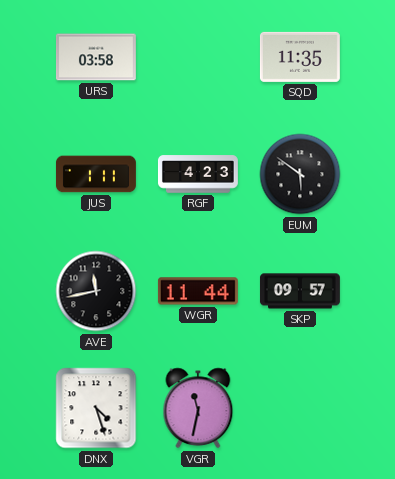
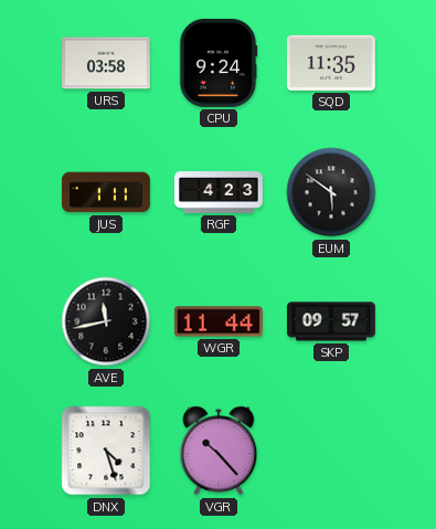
CPU: none -> 9:24
VGR: 11:32 -> 10:23
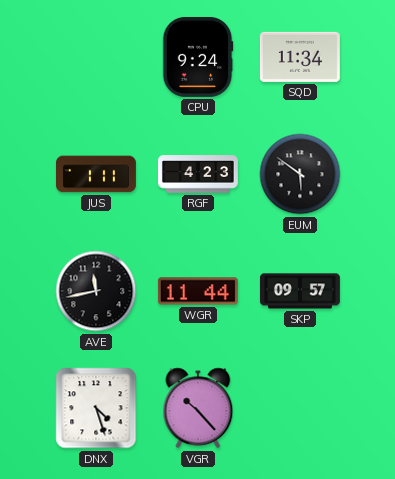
URS: 03:58 -> none
SQD: 11:35 -> 11:34
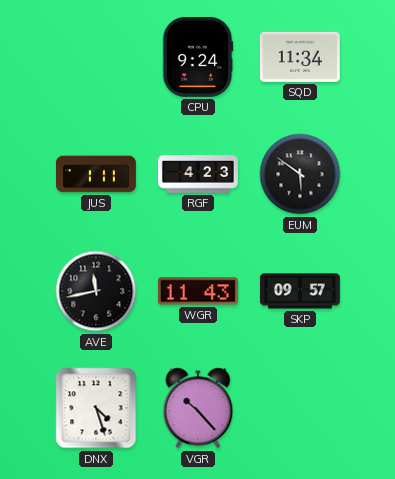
WGR: 11:44 -> 11:43
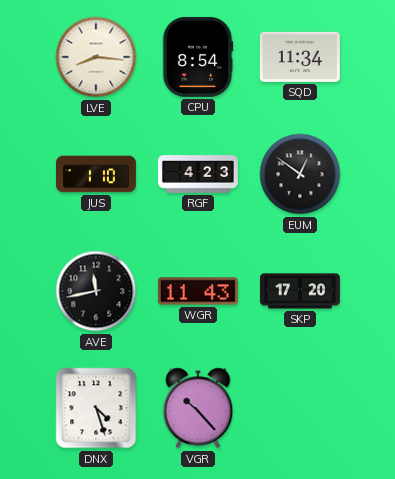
LVE: none -> 8:16
CPU: 9:24 -> 8:54
JUS: 1:11 -> 1:10
EUM: 5:51 -> 12:51
SKP: 09:57 -> 17:20
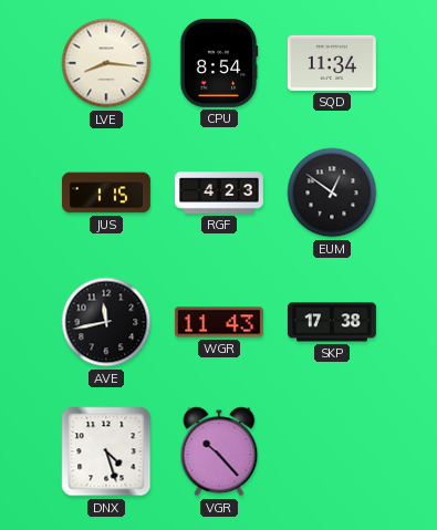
JUS: 1:10 -> 1:15
SKP: 17:20 -> 17:38
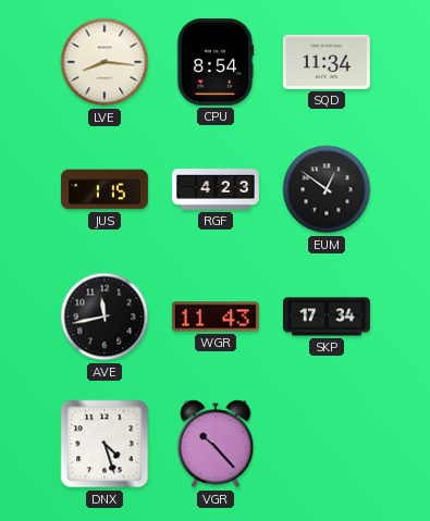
SKP: 17:38 -> 17:34
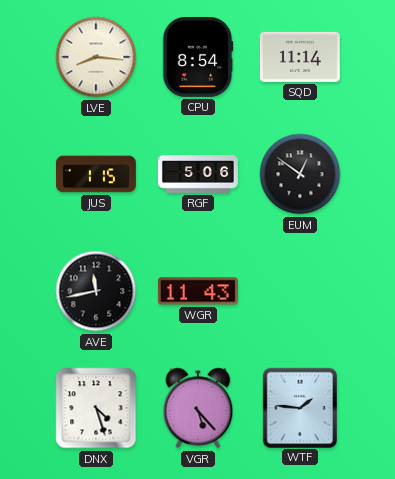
SQD: 11:34 -> 11:14
RGF: 4:23 -> 5:06
SKP: 17:34 -> none
VGR: 10:23 -> 5:23
WTF: none -> 1:46
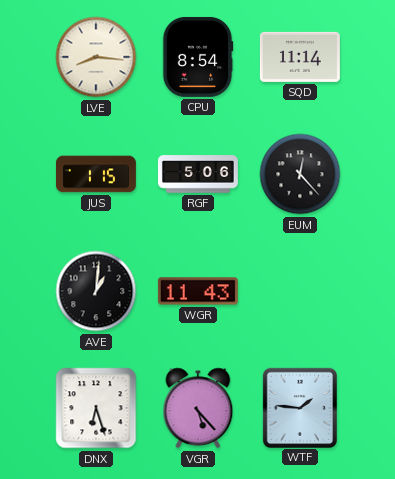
EUM: 12:51 -> 12:23
AVE: 11:43 -> 1:01
DNX: 4:27 -> 6:27
